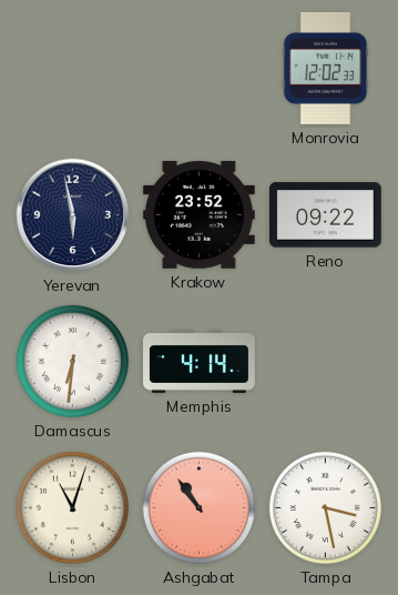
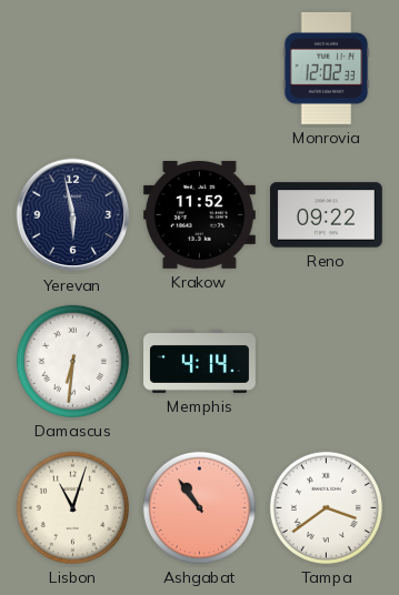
Krakow: 23:52 -> 11:52
Tampa: 3:28 -> 3:39
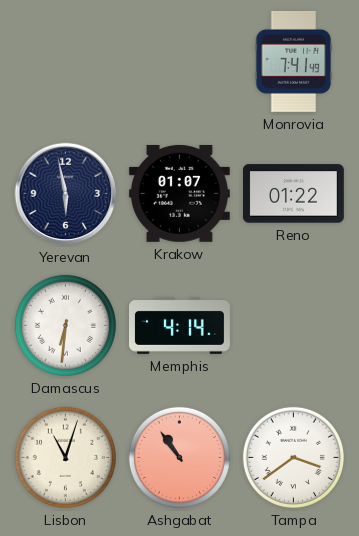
Monrovia: 12:02 -> 7:41
Krakow: 11:52 -> 01:07
Reno: 09:22 -> 01:22
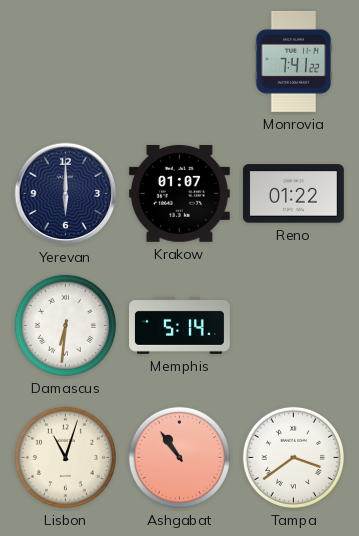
Monrovia: 7:41:49 -> 7:41:22
Yerevan: 5:58 -> 6:00
Memphis: 4:14 -> 5:14
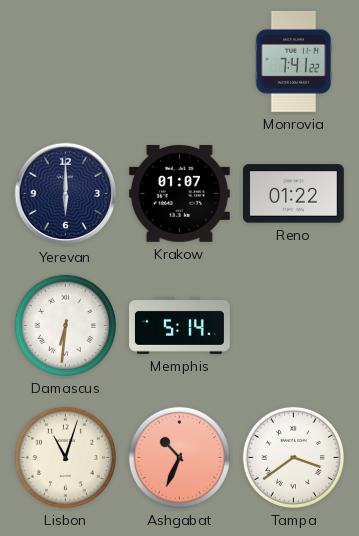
Ashgabat: 10:54 -> 10:34
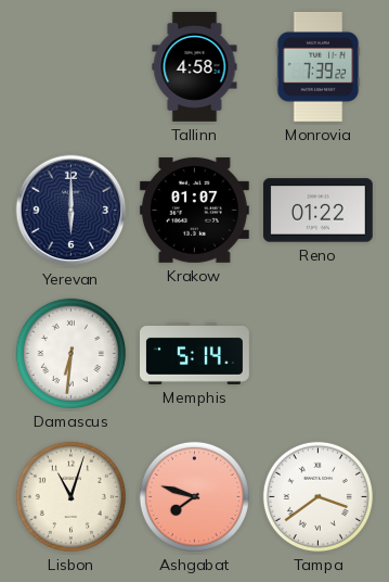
Tallinn: none -> 4:58
Monrovia: 7:41 -> 7:39
Ashgabat: 10:34 -> 7:48
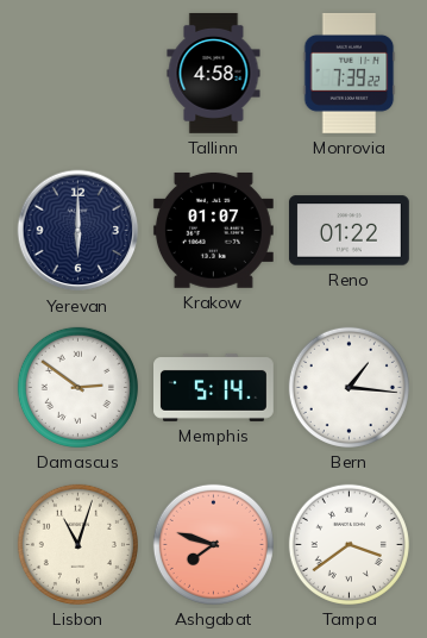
Damascus: 6:31 -> 2:51
Bern: none -> 1:16
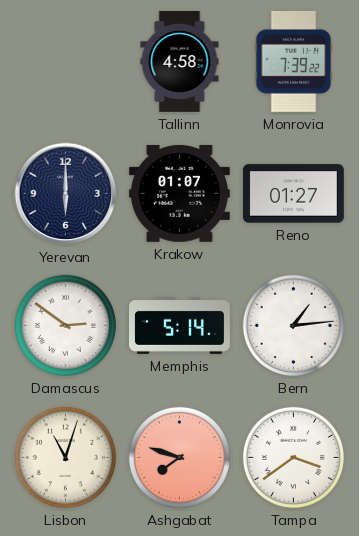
Reno: 01:22 -> 01:27
Bern: 1:16 -> 1:14
